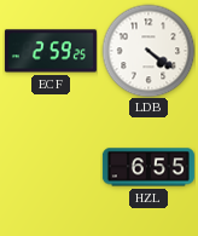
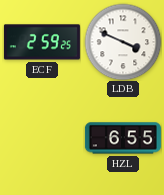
LDB: 4:21 -> 3:49
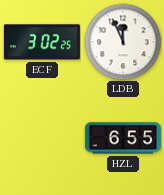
ECF: 2:59 -> 3:02
LDB: 3:49 -> 11:56
